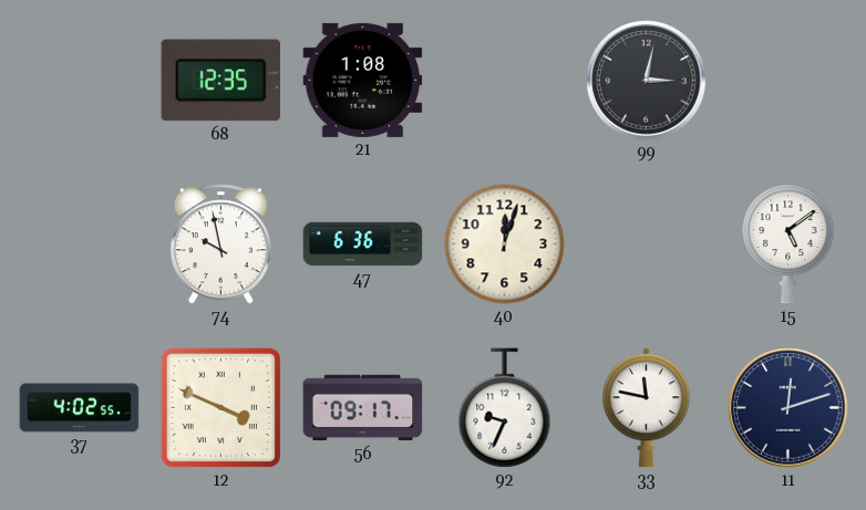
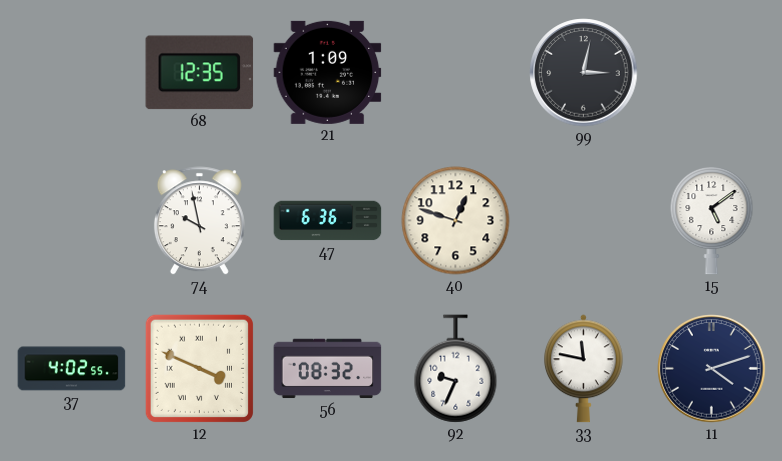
21: 1:08 -> 1:09
40: 12:03 -> 12:48
56: 09:17 -> 08:32
11: 12:12 -> 4:12
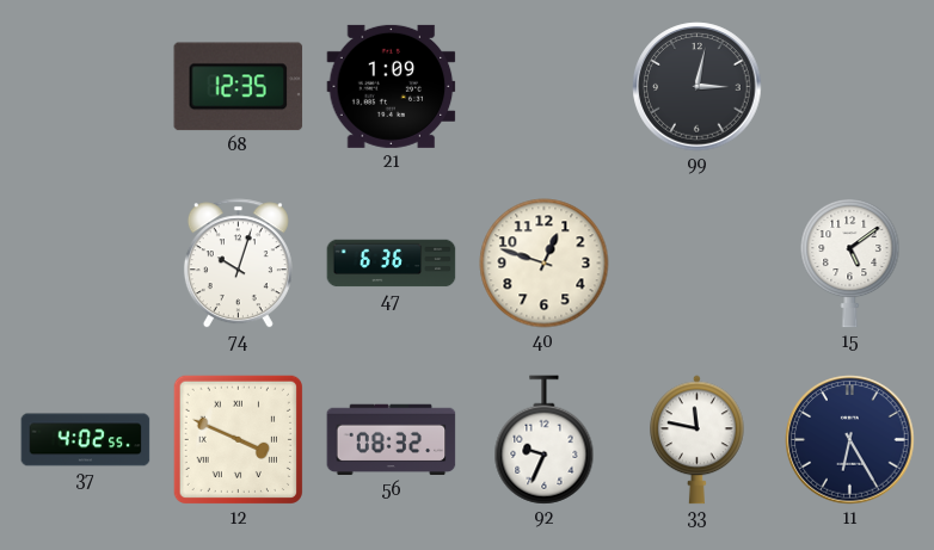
74: 9:58 -> 10:03
11: 4:12 -> 6:25
